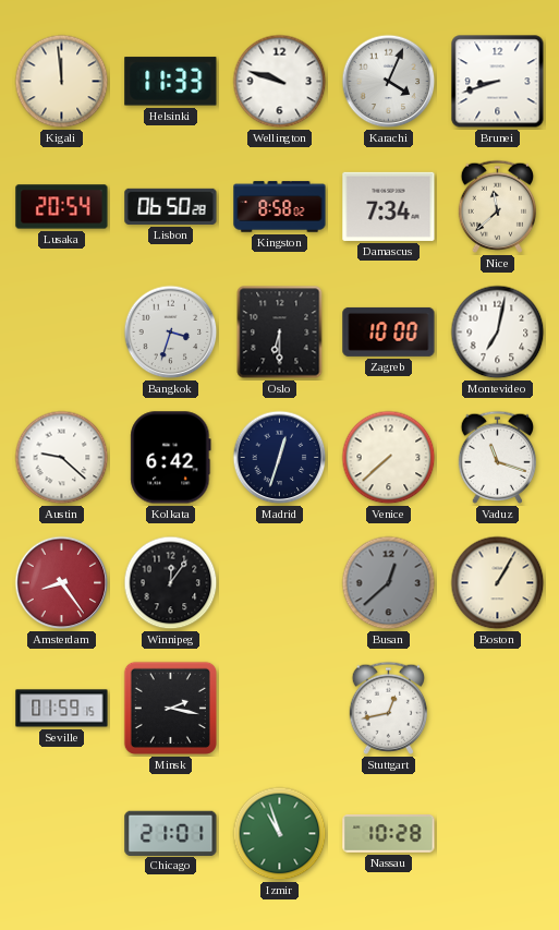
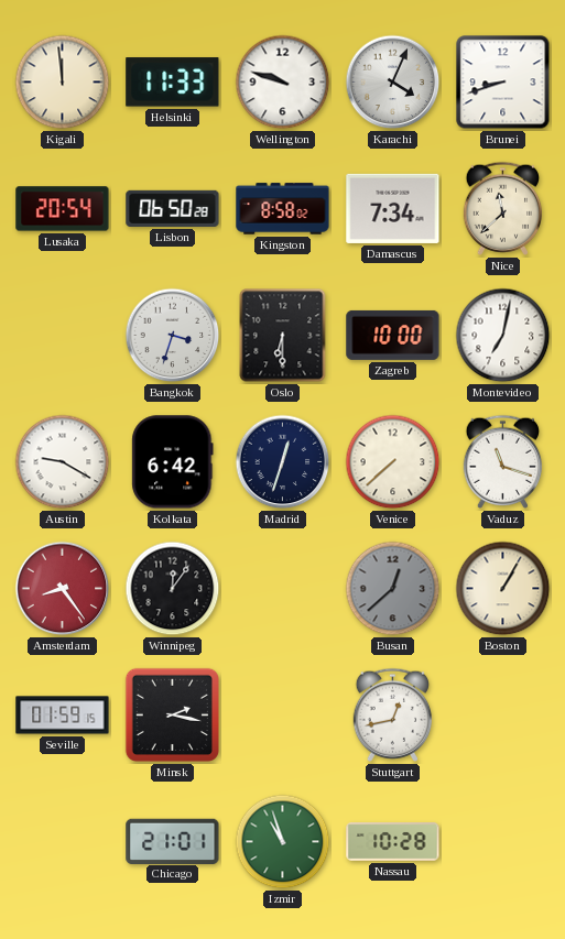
Austin: 9:22 -> 9:20
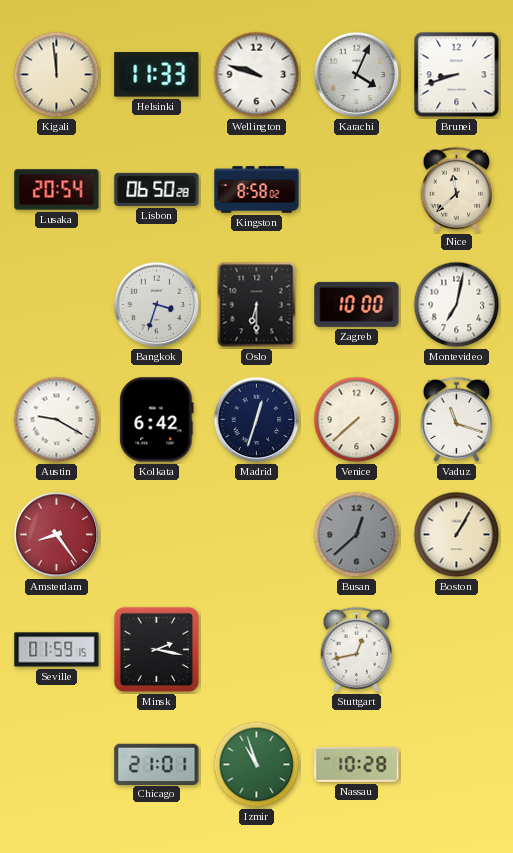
Damascus: 7:34 -> none
Winnipeg: 12:06 -> none
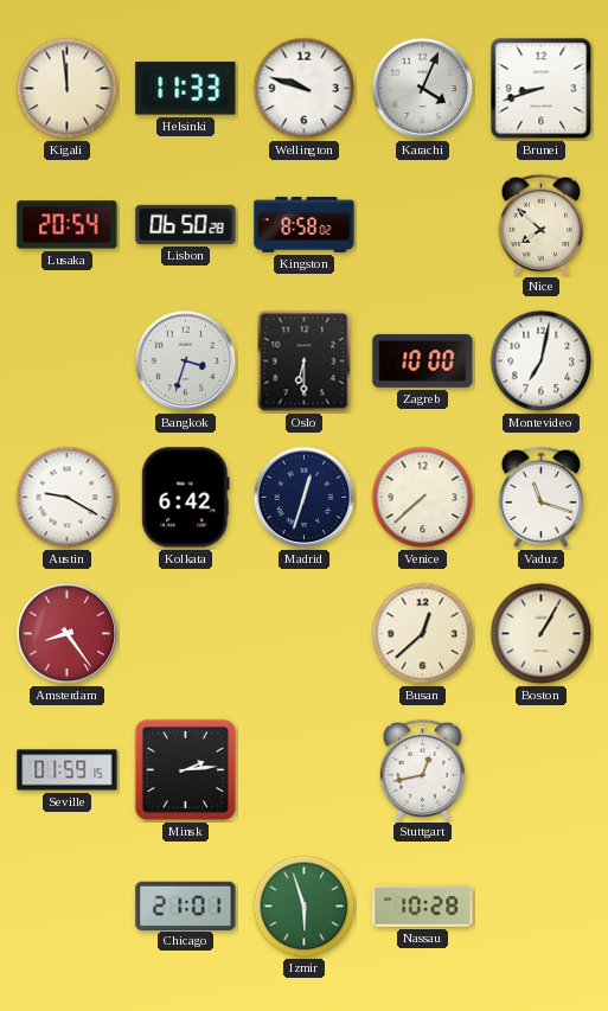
Nice: 11:38 -> 7:52
Busan dial: grey -> cream
Minsk: 2:17 -> 2:14
Izmir: 10:57 -> 5:57
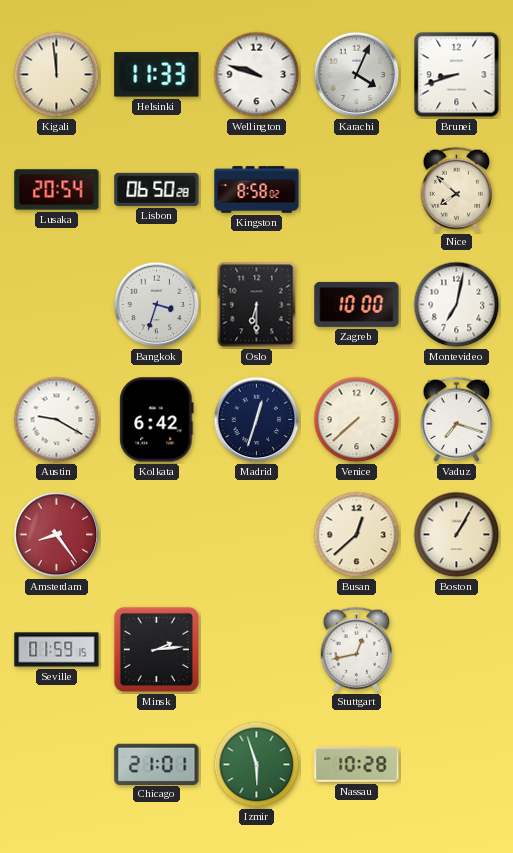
Vaduz: 11:18 -> 7:18
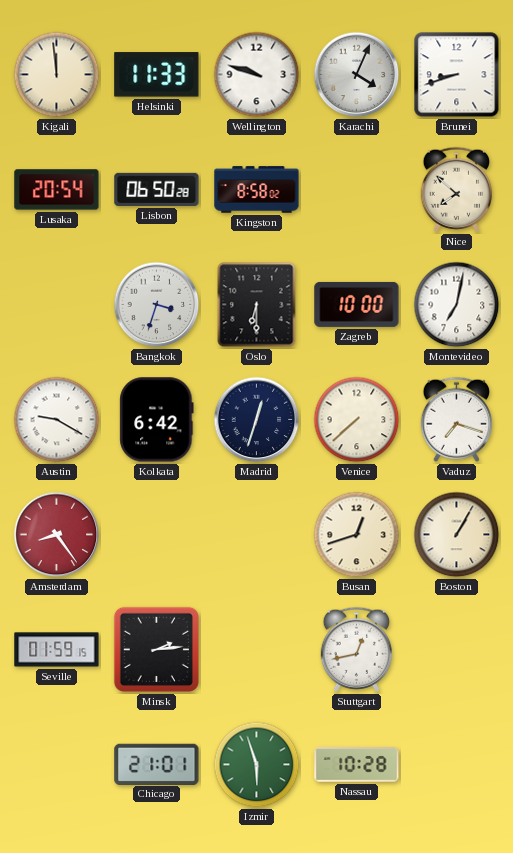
Busan: 12:38 -> 12:42
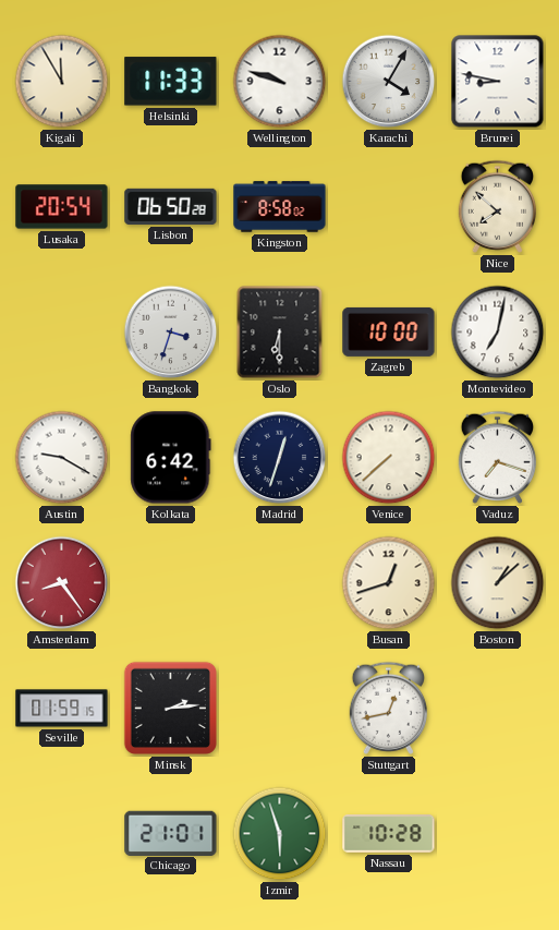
Kigali: 11:59 -> 11:55
Karachi: 4:04 -> 4:05
Brunei: 8:42 -> 8:47
Boston: 1:05 -> 1:08
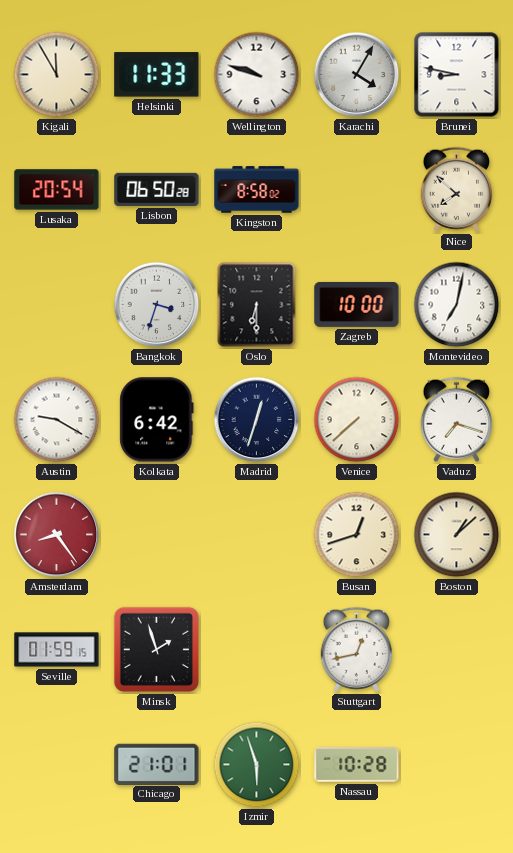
Minsk: 2:14 -> 1:57
